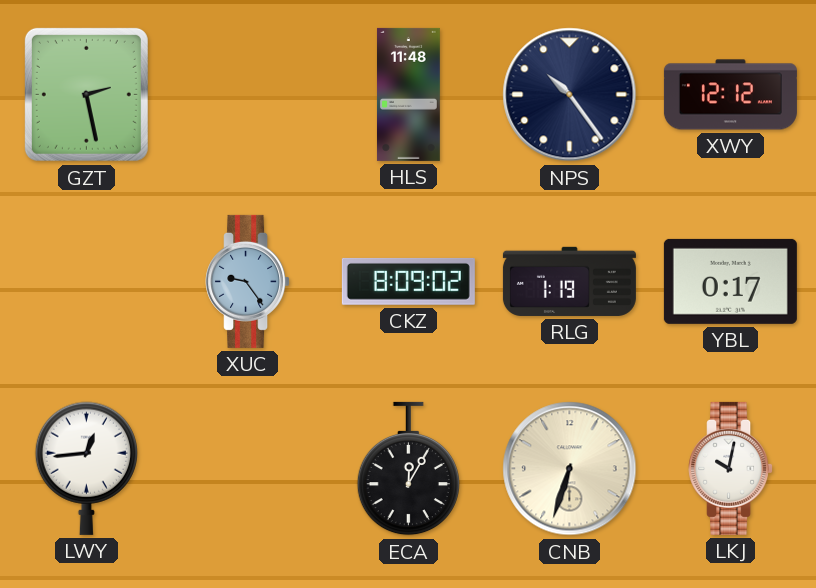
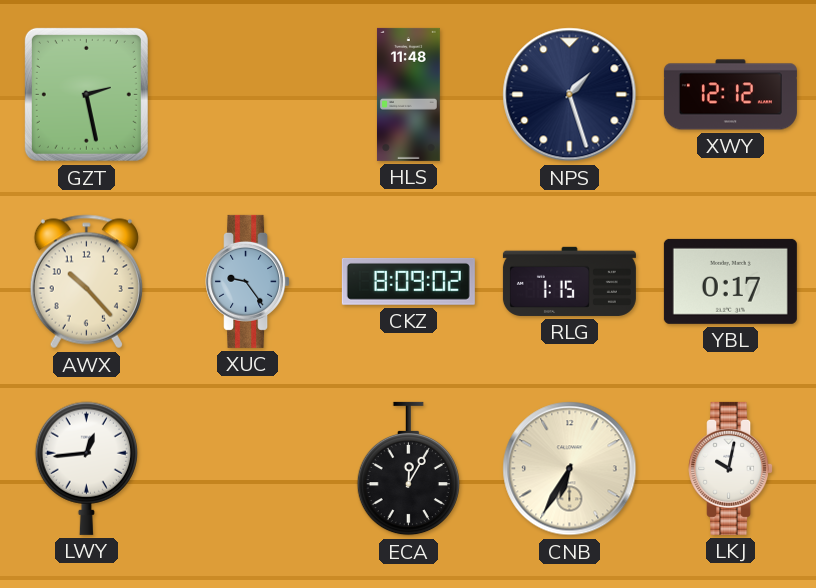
NPS: 10:24 -> 1:27
AWX: none -> 10:23
RLG: 1:19 -> 1:15
CNB: 6:33 -> 6:35
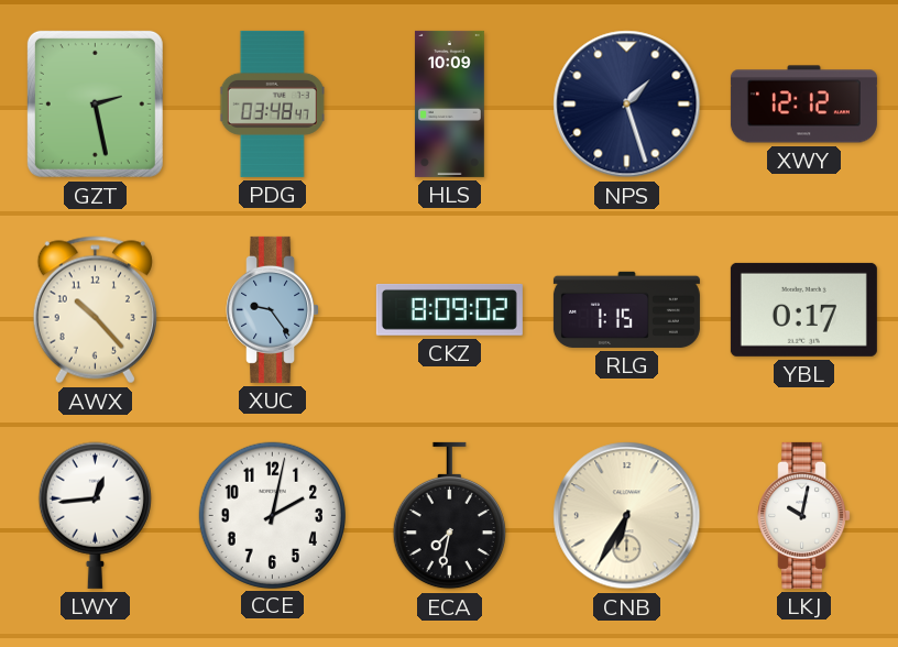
PDG: none -> 03:48
HLS: 11:48 -> 10:09
CCE: none -> 2:02
ECA: 12:05 -> 7:32
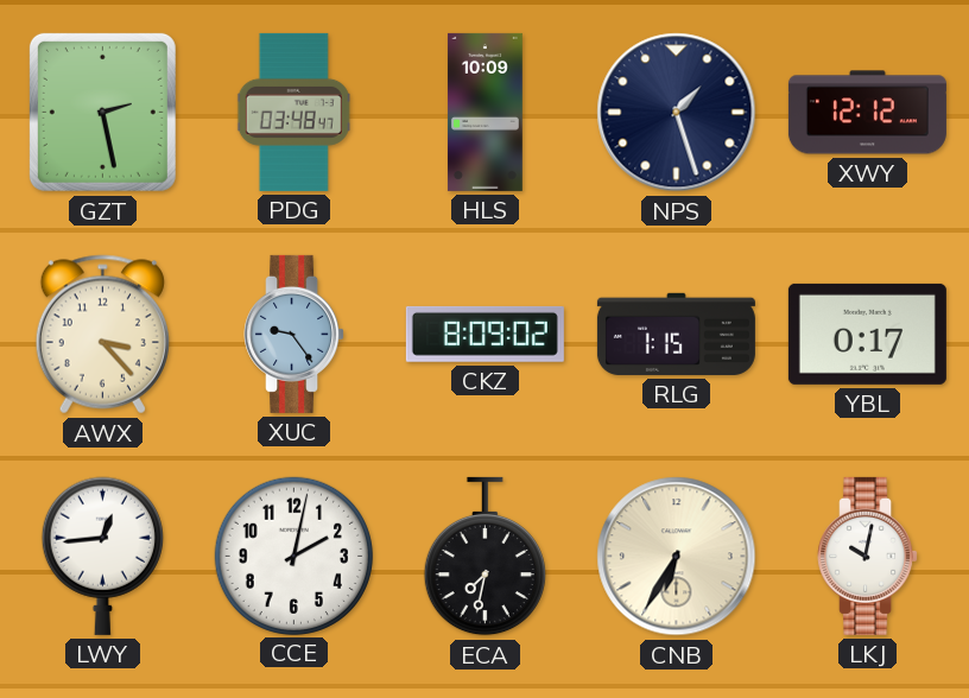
AWX: 10:23 -> 3:23
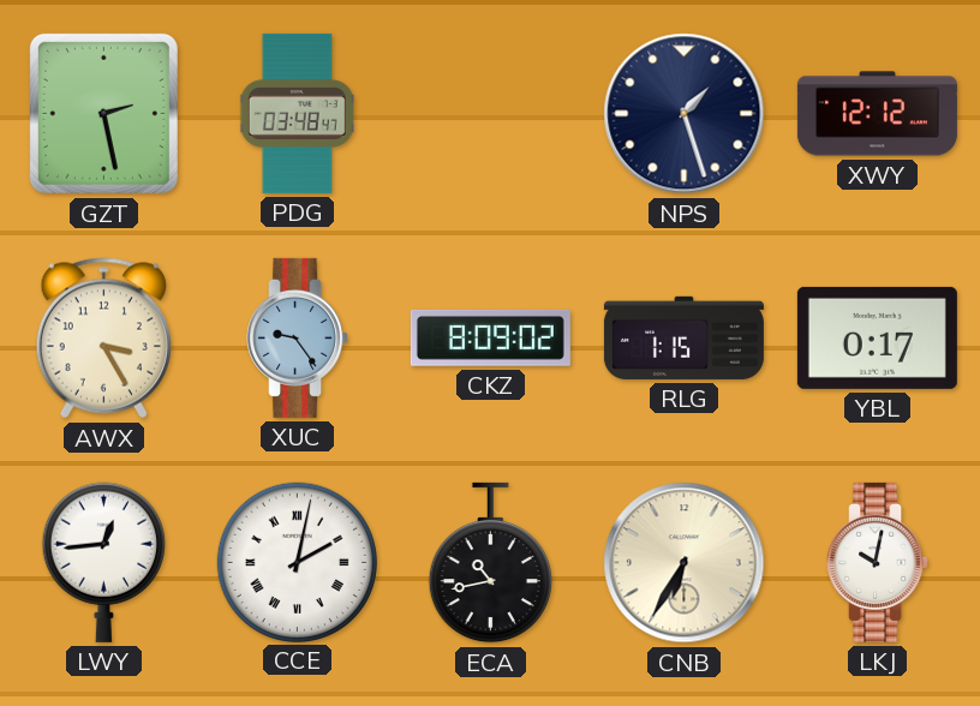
HLS: 10:09 -> none
AWX: 3:23 -> 3:25
CCE numerals: Arabic -> Roman
ECA: 7:32 -> 10:43
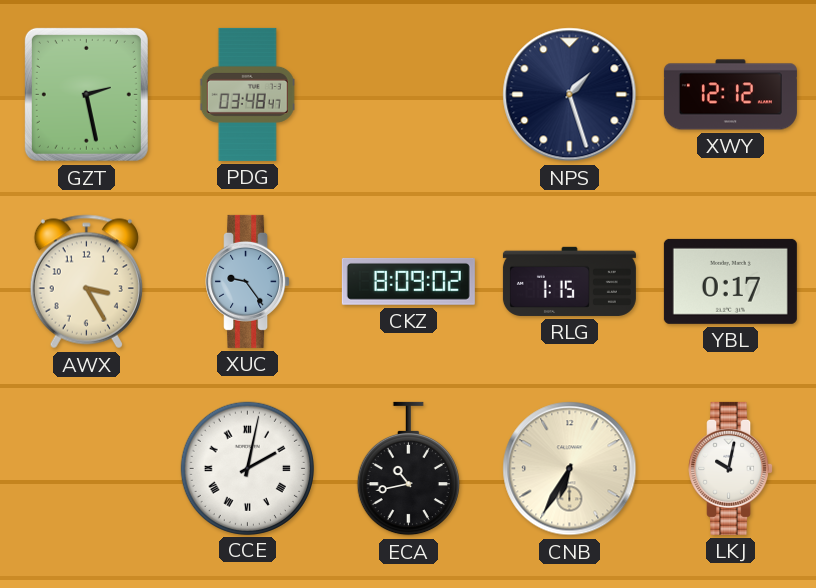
LWY: 12:44 -> none
